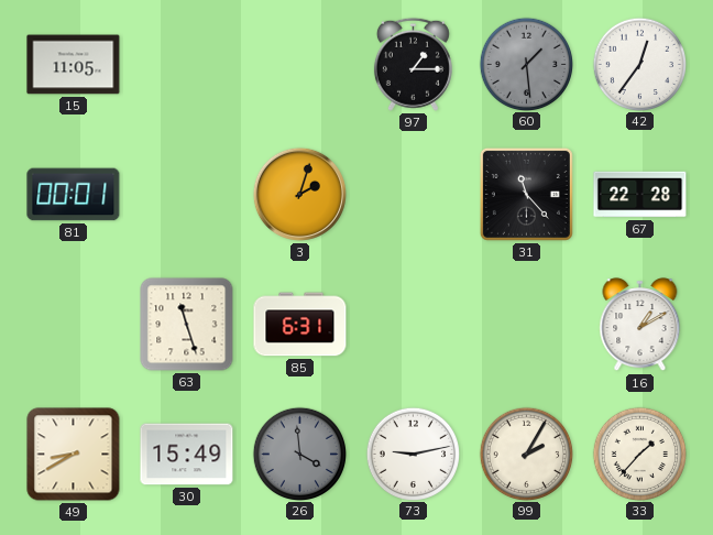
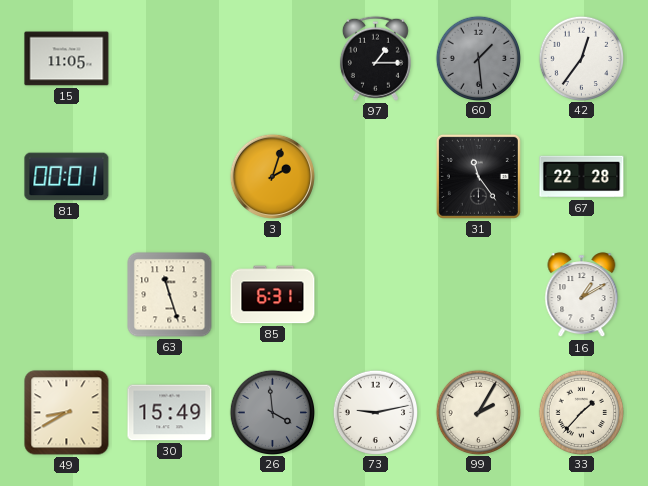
31: 11:23 -> 11:24
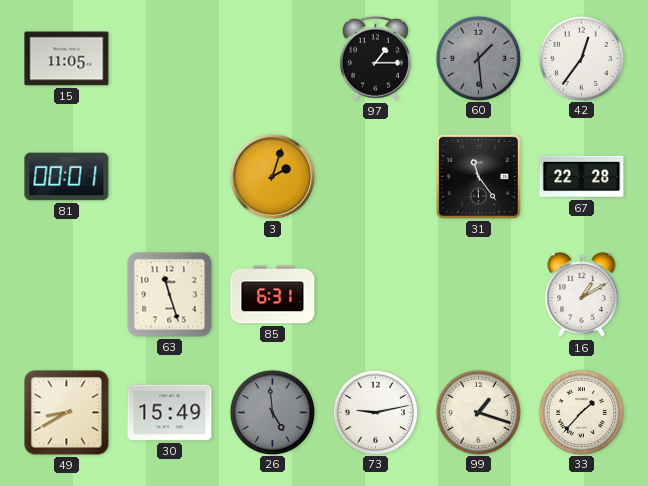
26: 3:59 -> 4:59
99: 2:05 -> 1:18
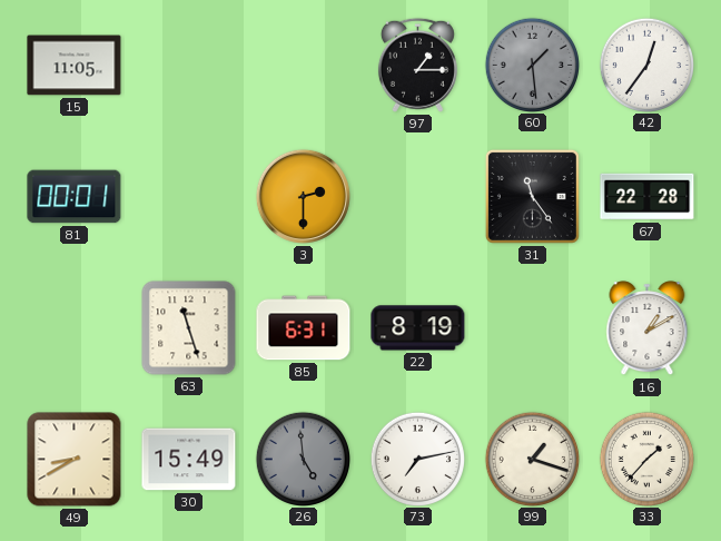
3: 2:03 -> 2:30
22: none -> 8:19
73: 9:13 -> 7:13
